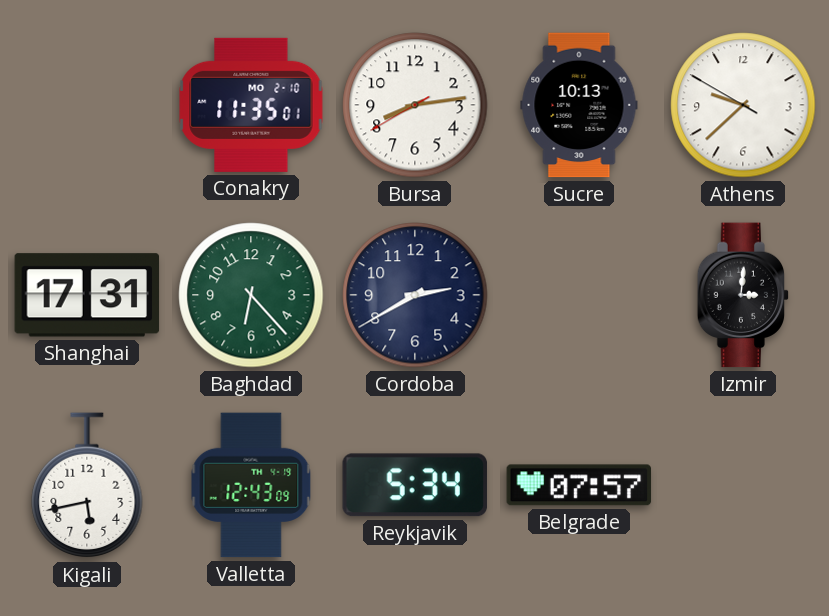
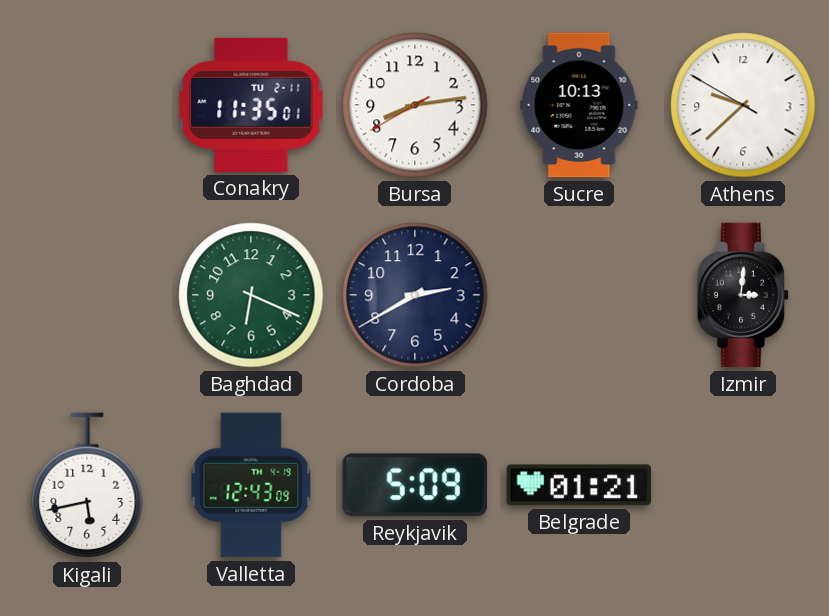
Conakry date: MO 2-10 -> TU 2-11
Shanghai: 17:31 -> none
Baghdad: 6:23 -> 6:19
Reykjavik: 5:34 -> 5:09
Belgrade: 07:57 -> 01:21
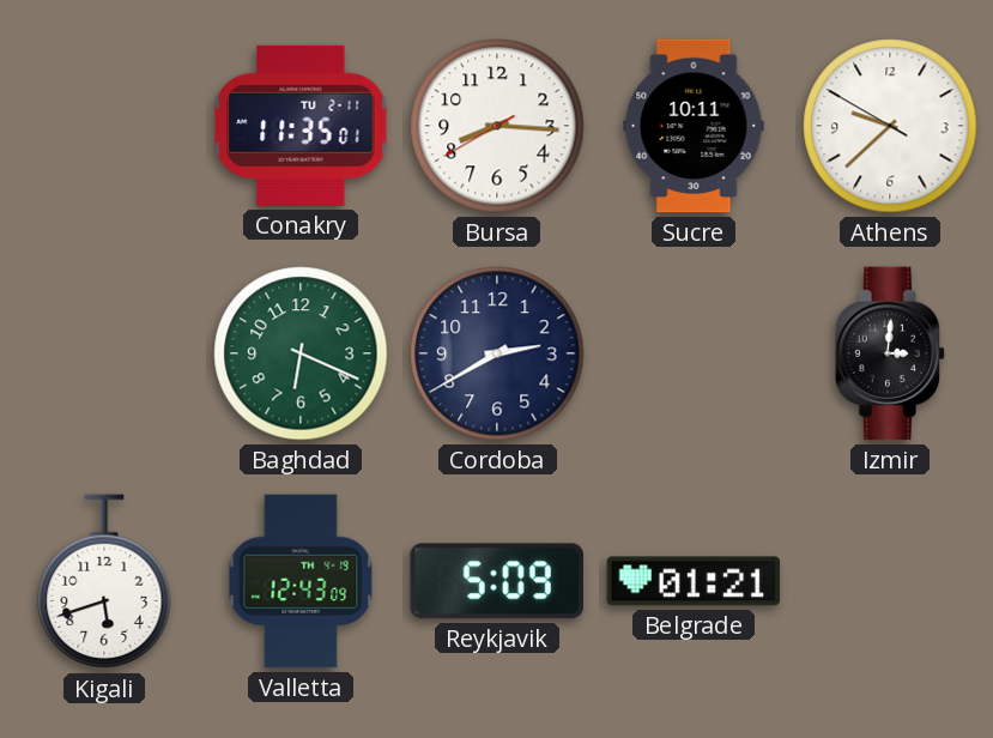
Bursa: 8:13 -> 8:15
Sucre: 10:13 -> 10:11
Kigali: 5:43 -> 5:42
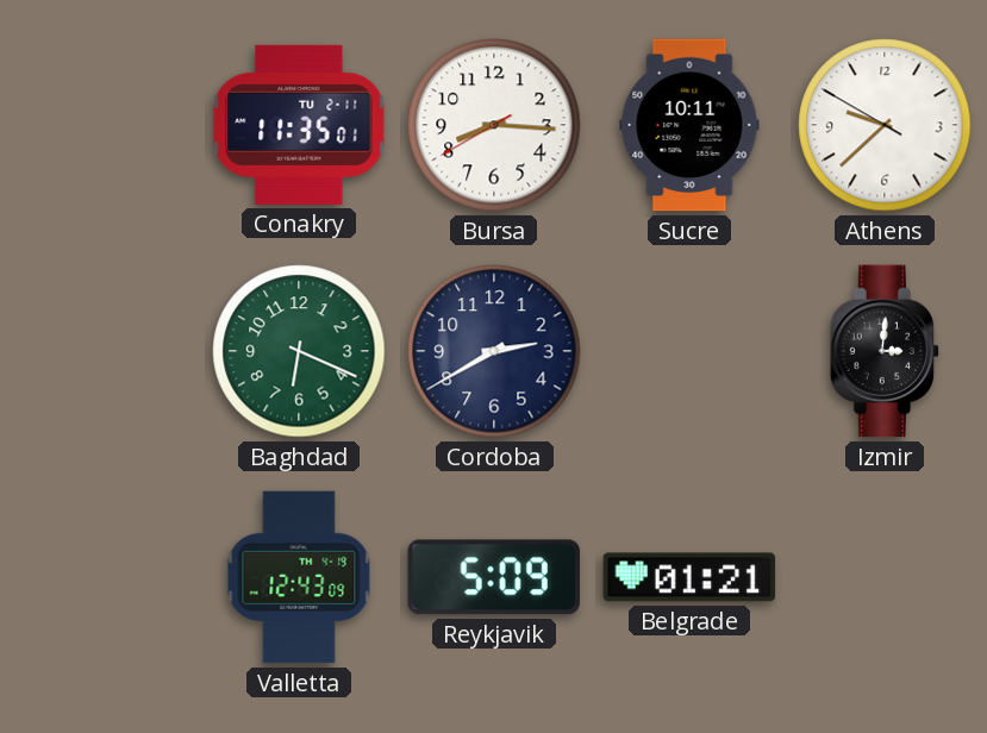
Kigali: 5:42 -> none
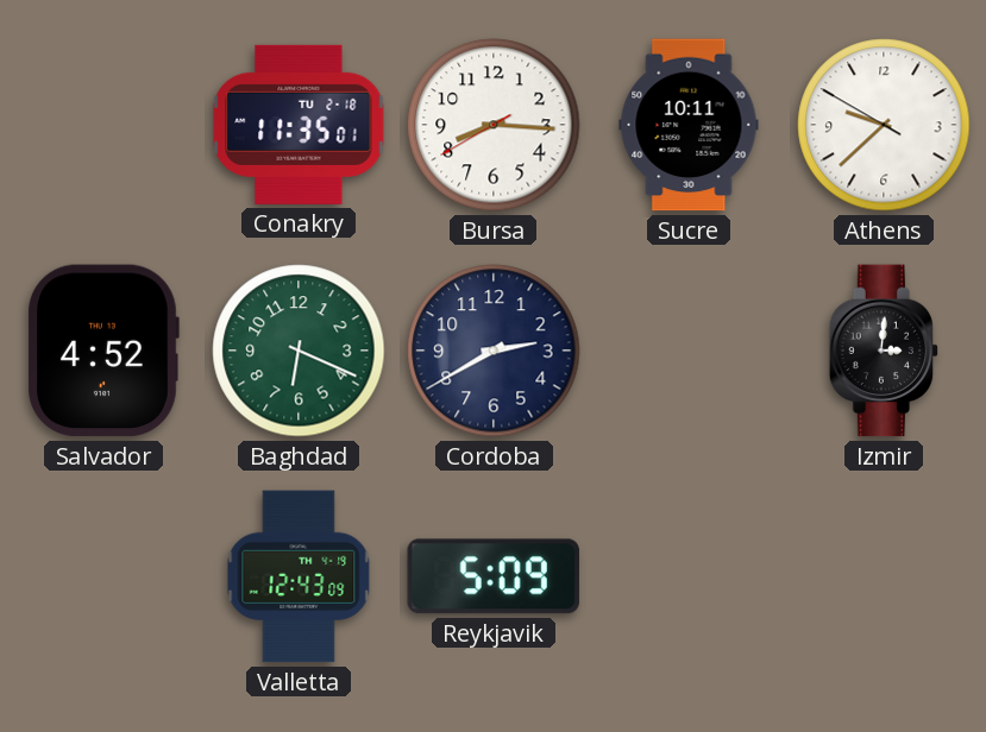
Conakry date: TU 2-11 -> TU 2-18
Salvador: none -> 4:52
Belgrade: 01:21 -> none
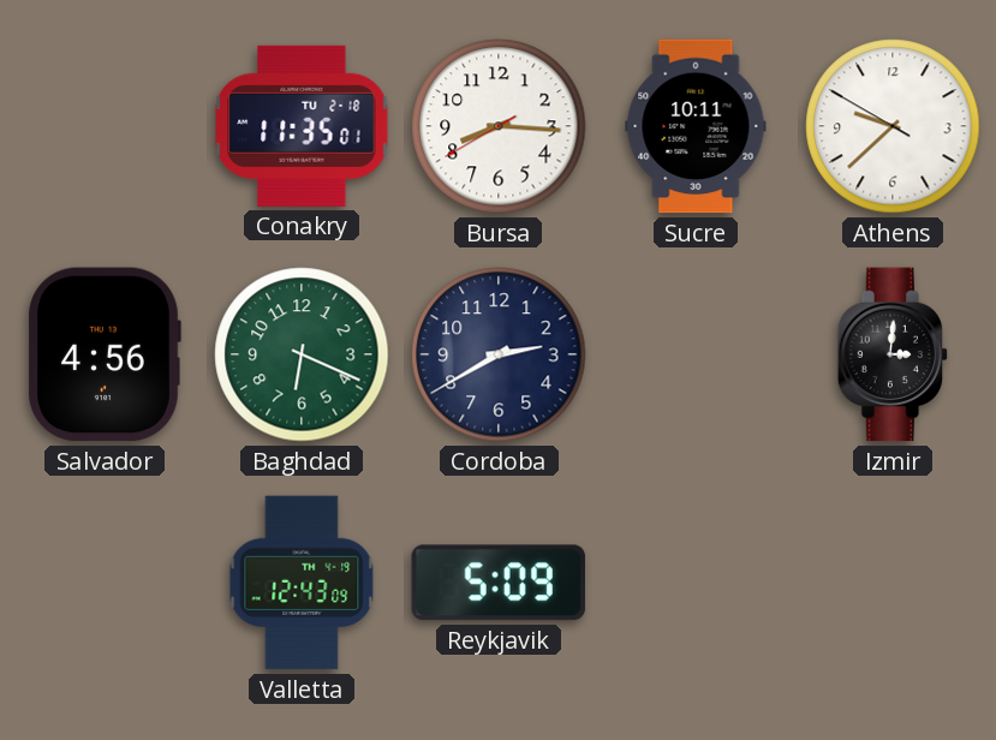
Salvador: 4:52 -> 4:56
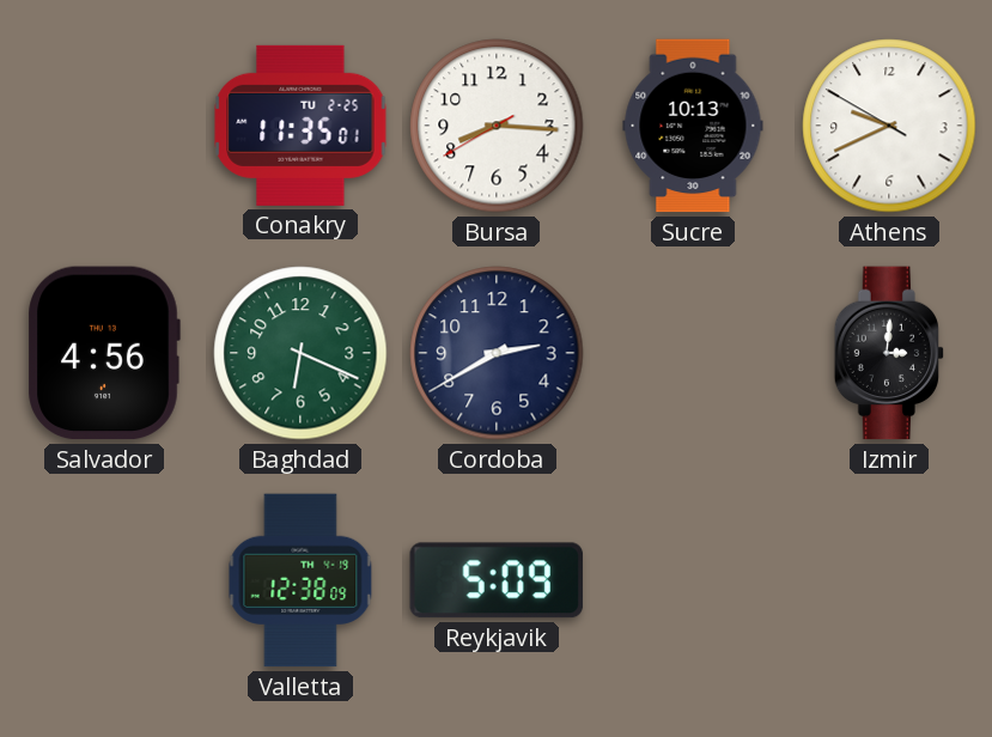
Conakry date: TU 2-18 -> TU 2-25
Sucre: 10:11 -> 10:13
Athens: 9:37 -> 9:40
Valletta: 12:43 -> 12:38
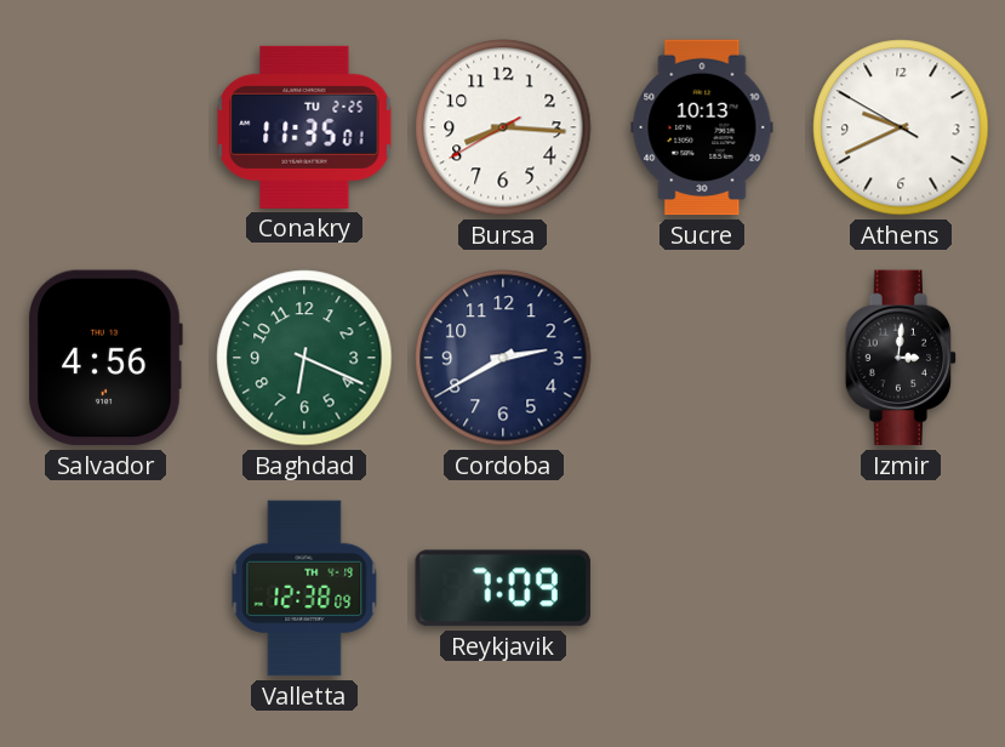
Reykjavik: 5:09 -> 7:09
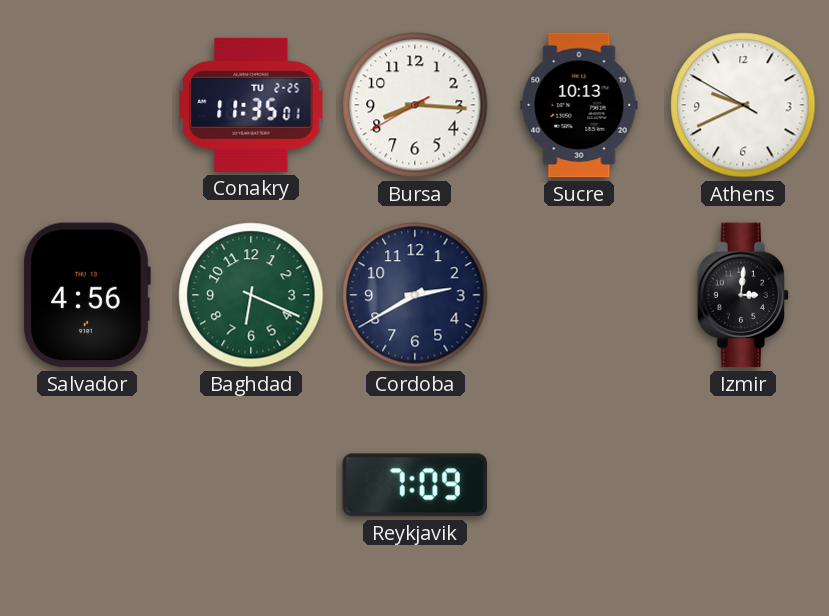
Valletta: 12:38 -> none
